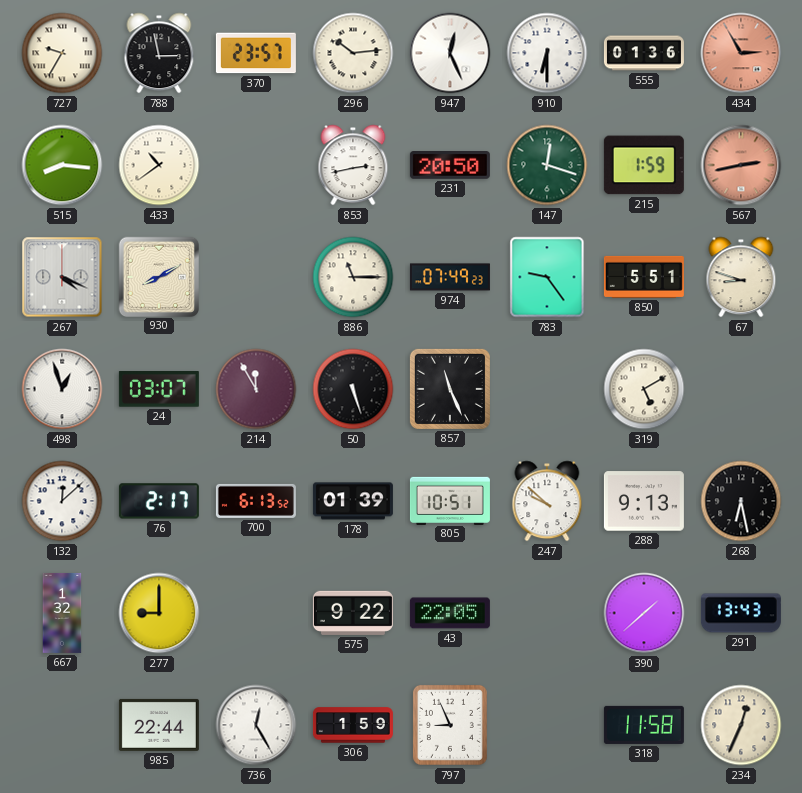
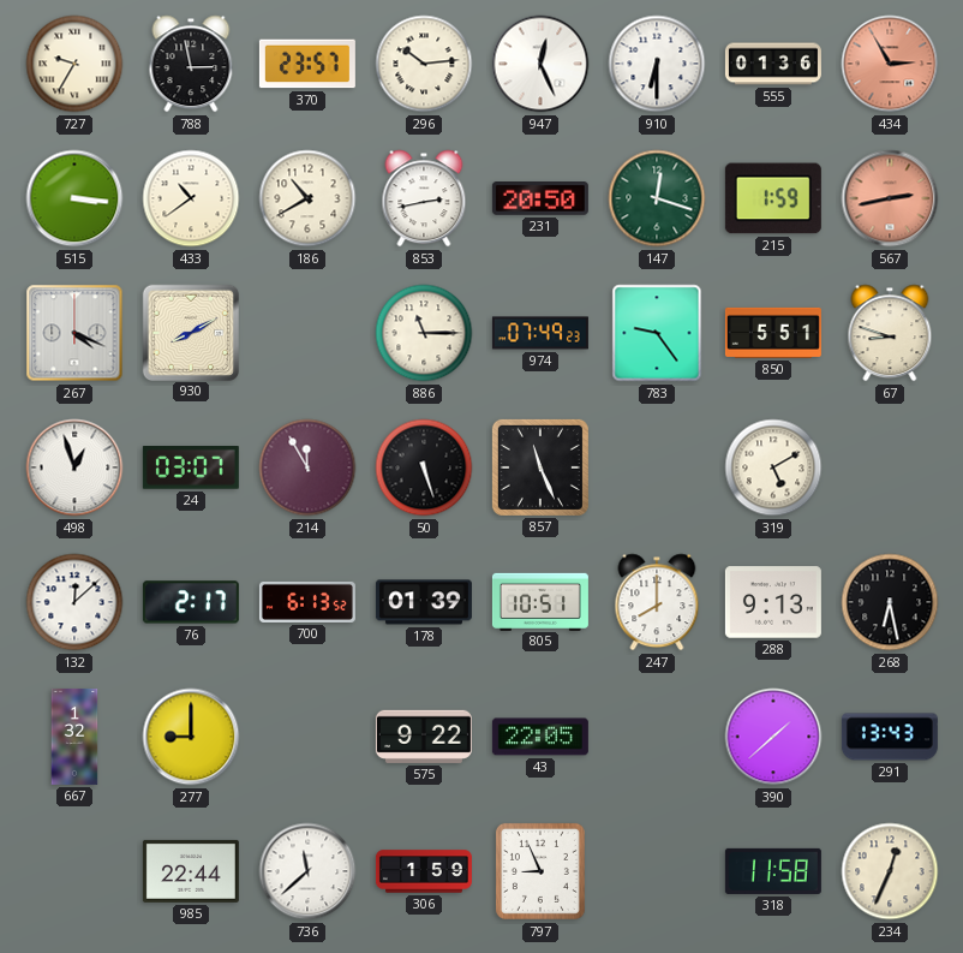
515: 8:16 -> 3:16
186: none -> 10:40
247: 9:52 -> 8:00
736: 12:25 -> 11:38
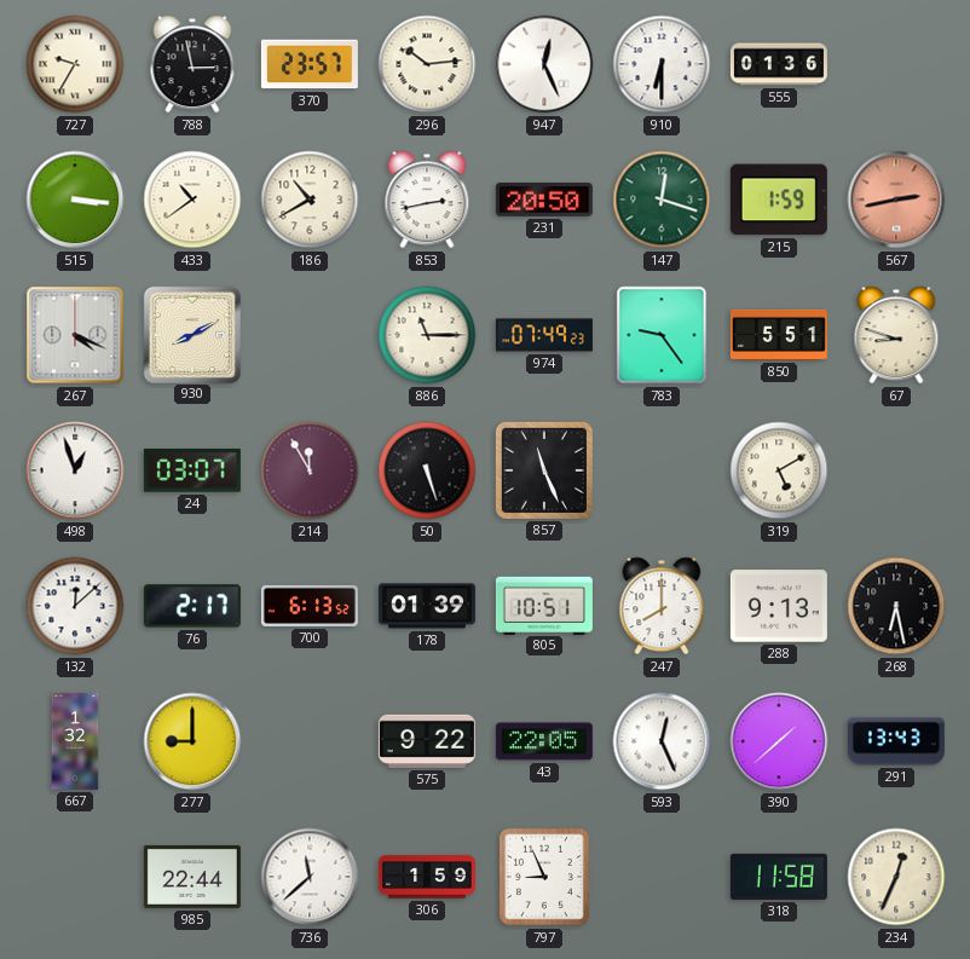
434: 2:55 -> none
593: none -> 12:26
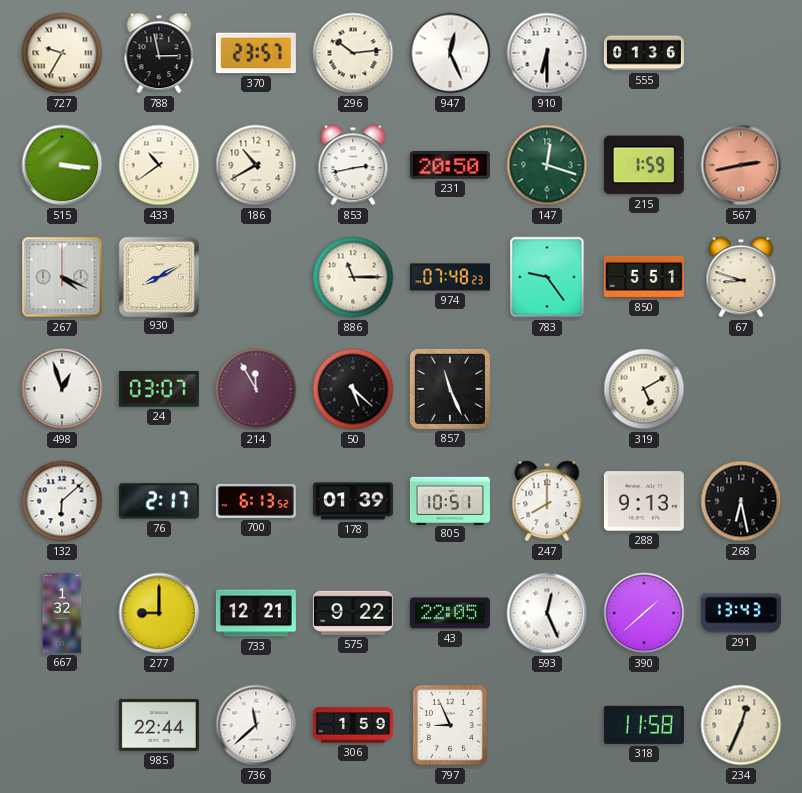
974: 07:49 -> 07:48
50: 5:27 -> 5:22
132: 12:08 -> 6:08
733: none -> 12:21
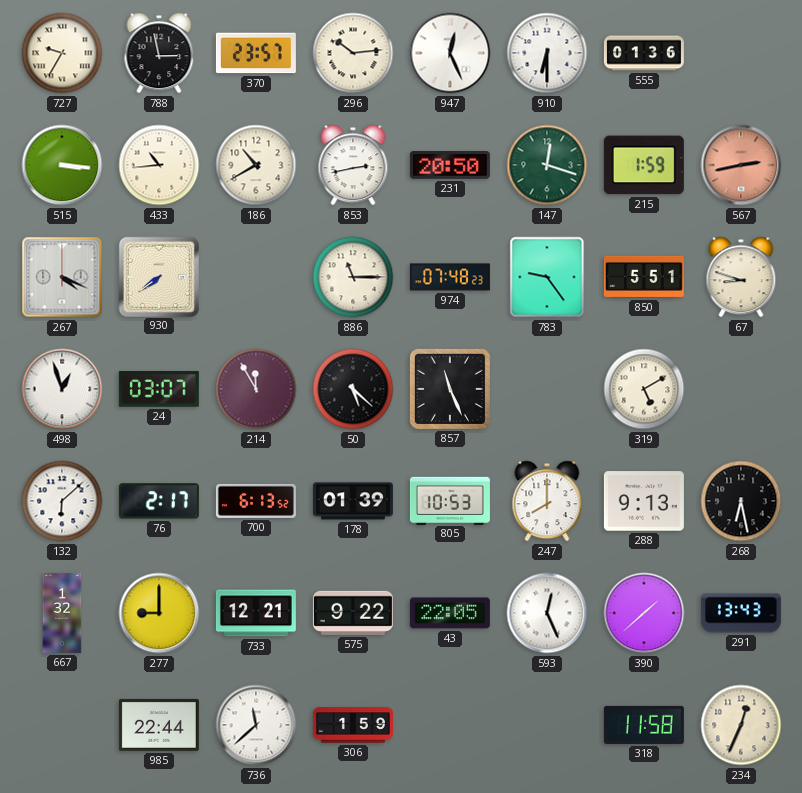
433: 10:39 -> 10:44
930: 8:10 -> 7:39
805: 10:51 -> 10:53
797: 8:56 -> none
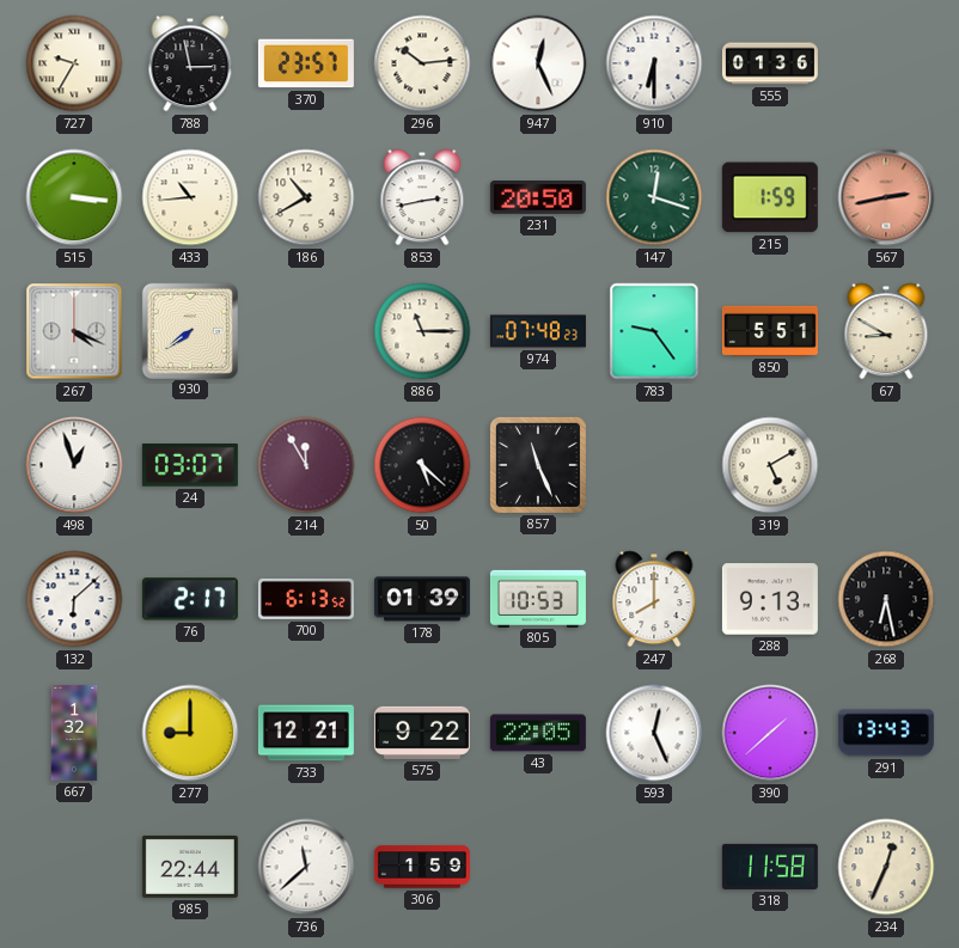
67: 8:48 -> 8:50
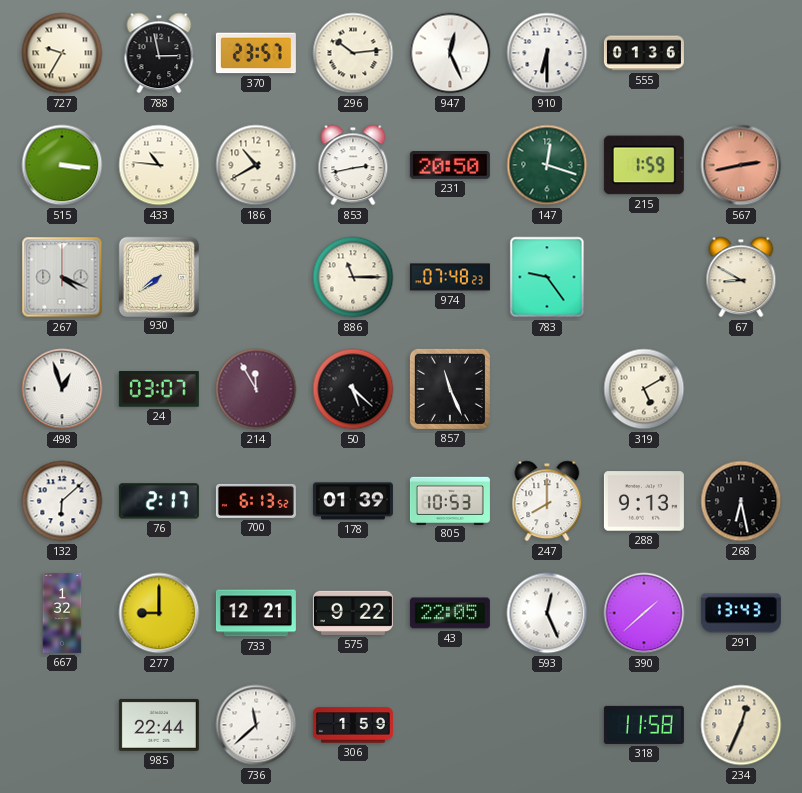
433: 10:44 -> 10:46
850: 5:51 -> none
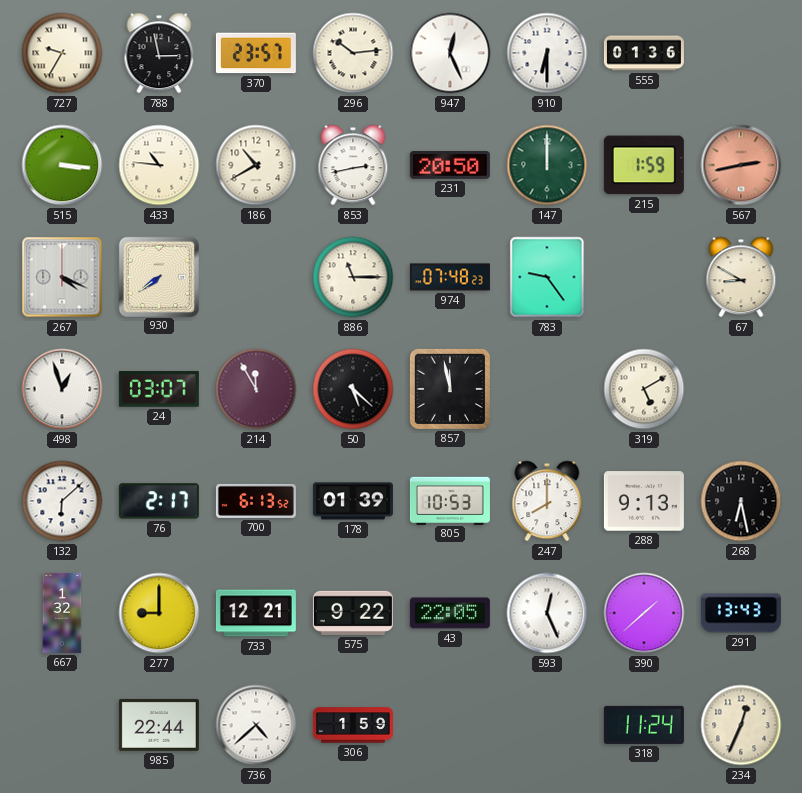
147: 12:18 -> 12:00
857: 11:26 -> 11:58
736: 11:38 -> 4:38
318: 11:58 -> 11:24
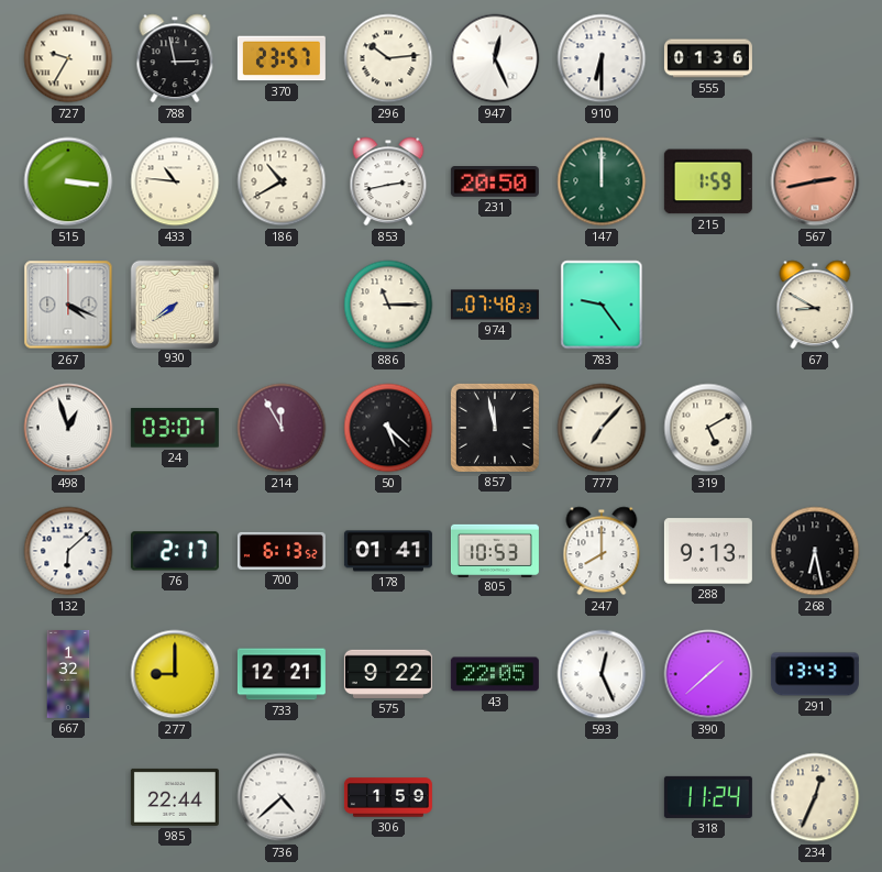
777: none -> 7:07
178: 01:39 -> 01:41
